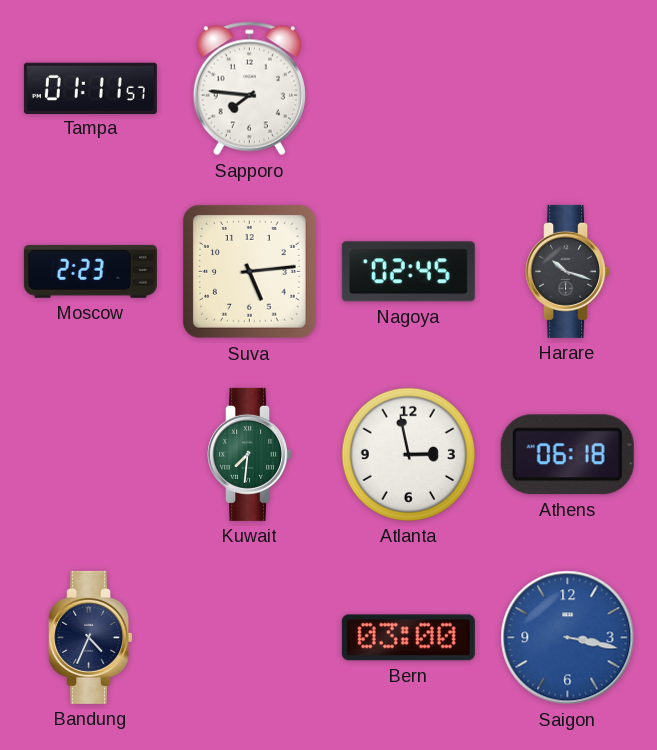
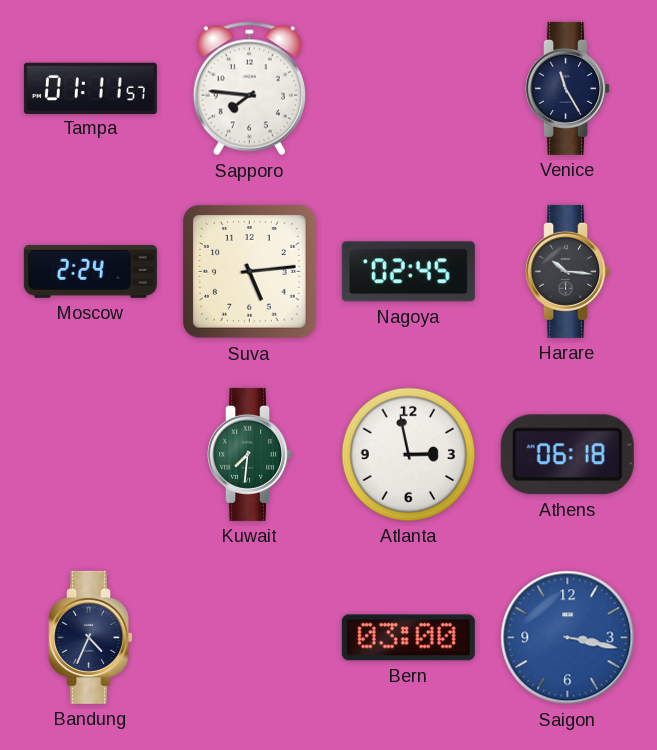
Venice: none -> 11:25
Moscow: 2:23 -> 2:24
Harare: 10:18 -> 10:16
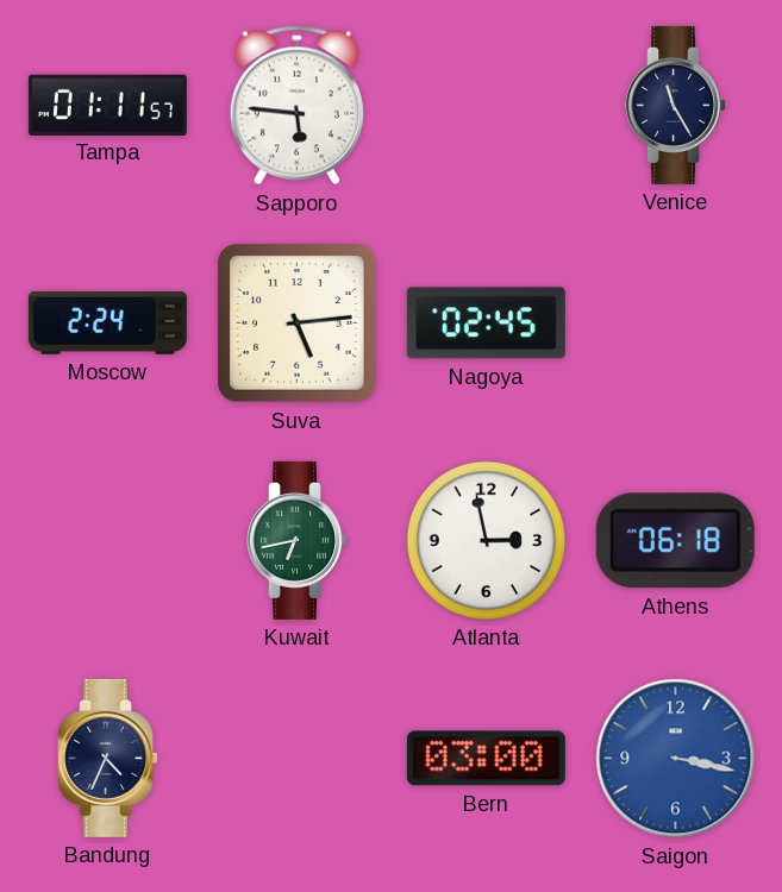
Sapporo: 7:46 -> 5:46
Harare: 10:16 -> none
Kuwait: 7:31 -> 6:43
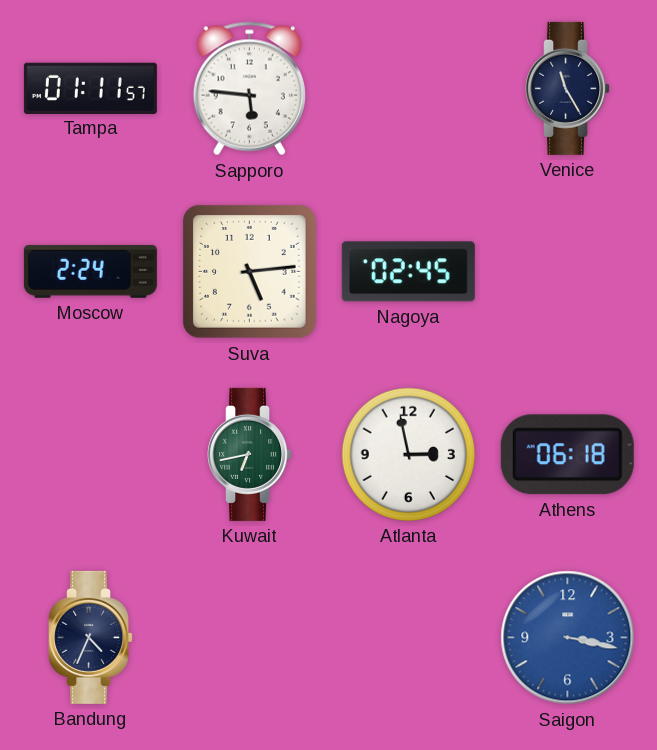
Bern: 03:00 -> none
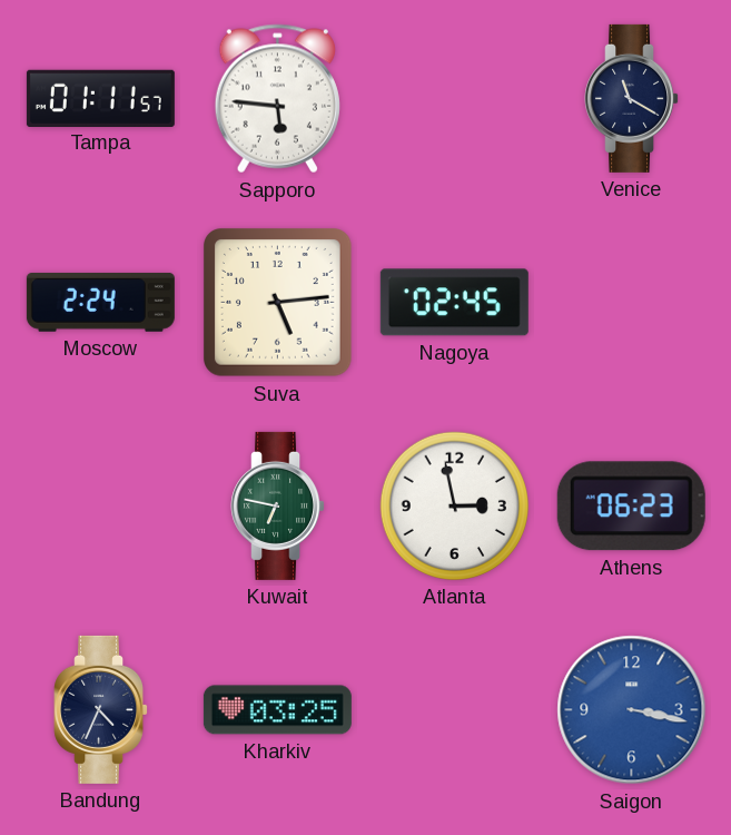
Venice: 11:25 -> 11:20
Kuwait: 6:43 -> 6:47
Athens: 06:18 -> 06:23
Kharkiv: none -> 03:25
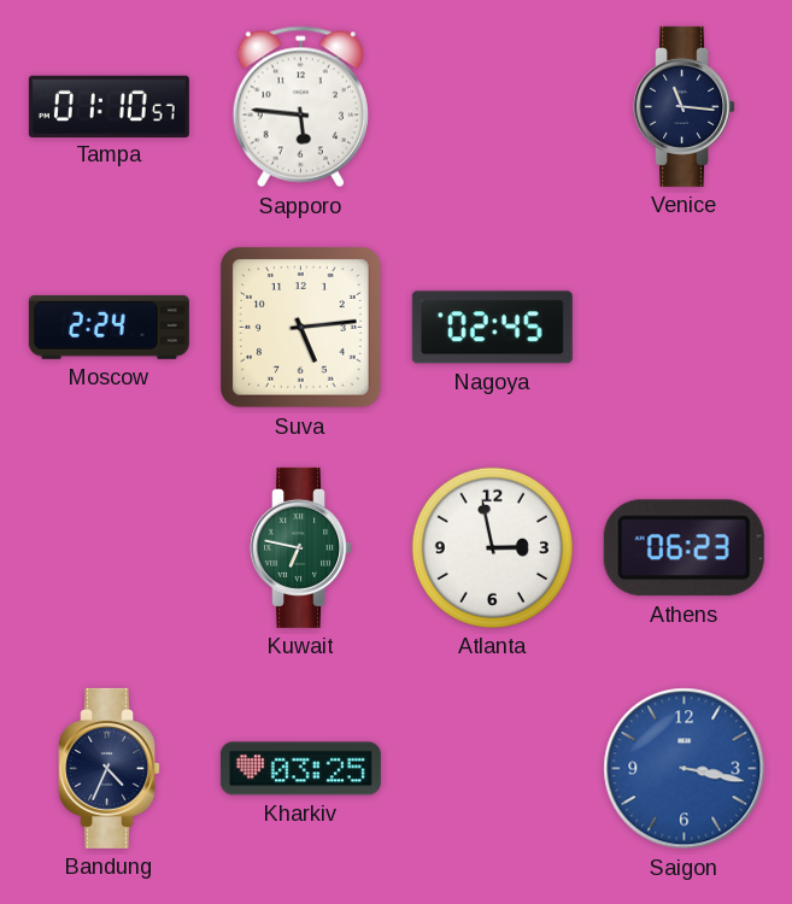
Tampa: 01:11 -> 01:10
Venice: 11:20 -> 11:16
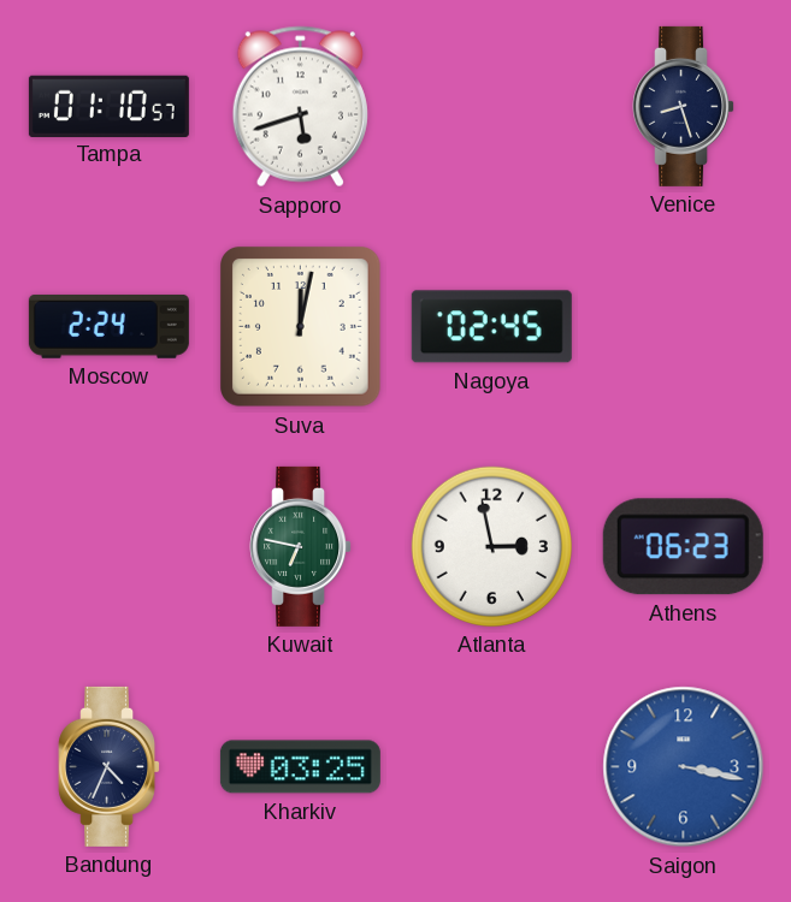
Sapporo: 5:46 -> 5:42
Venice: 11:16 -> 8:27
Suva: 5:14 -> 12:02
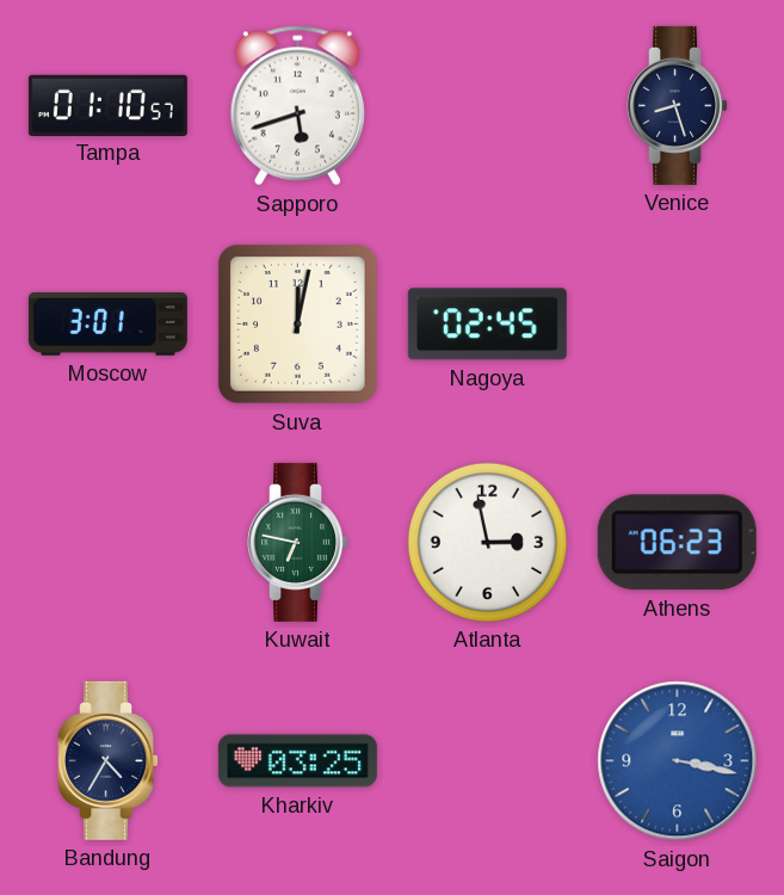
Moscow: 2:24 -> 3:01
Bandung: 4:34 -> 4:35
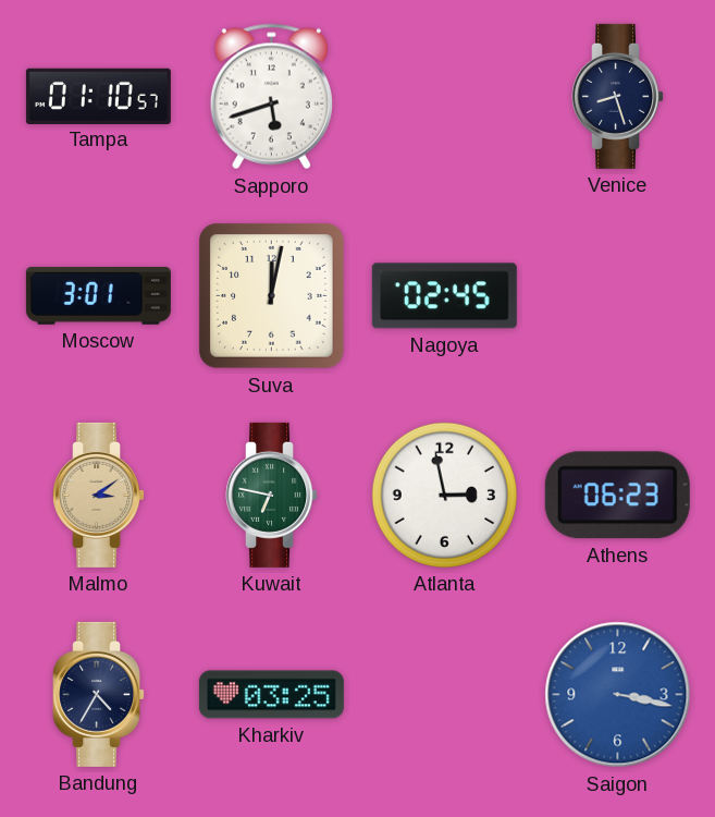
Malmo: none -> 3:09
